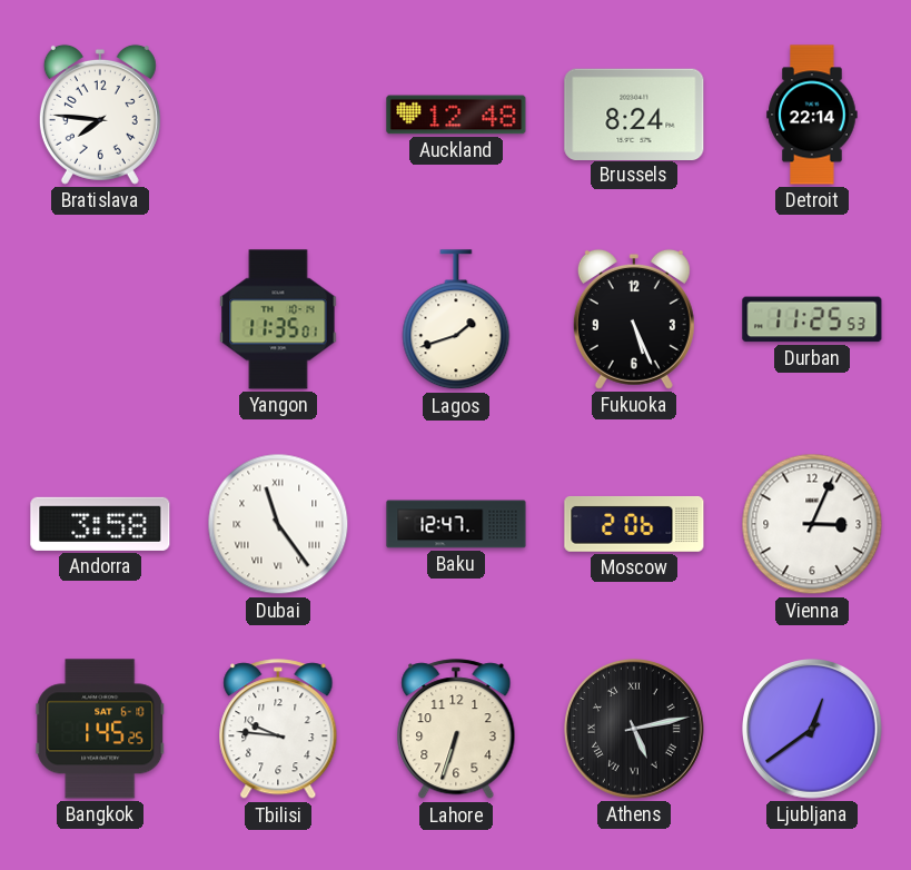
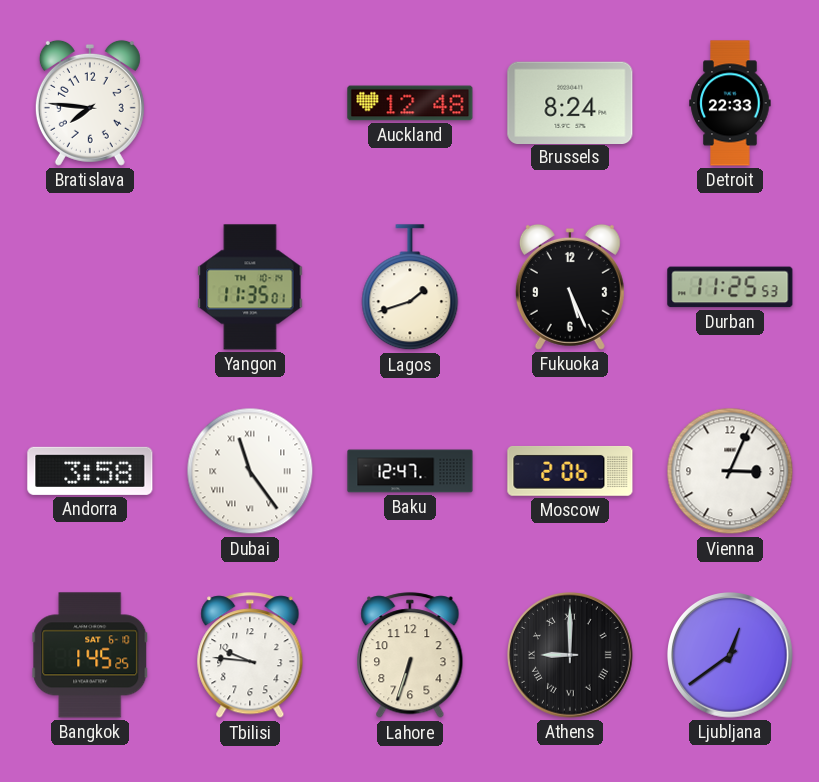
Detroit: 22:14 -> 22:33
Athens: 5:13 -> 9:00
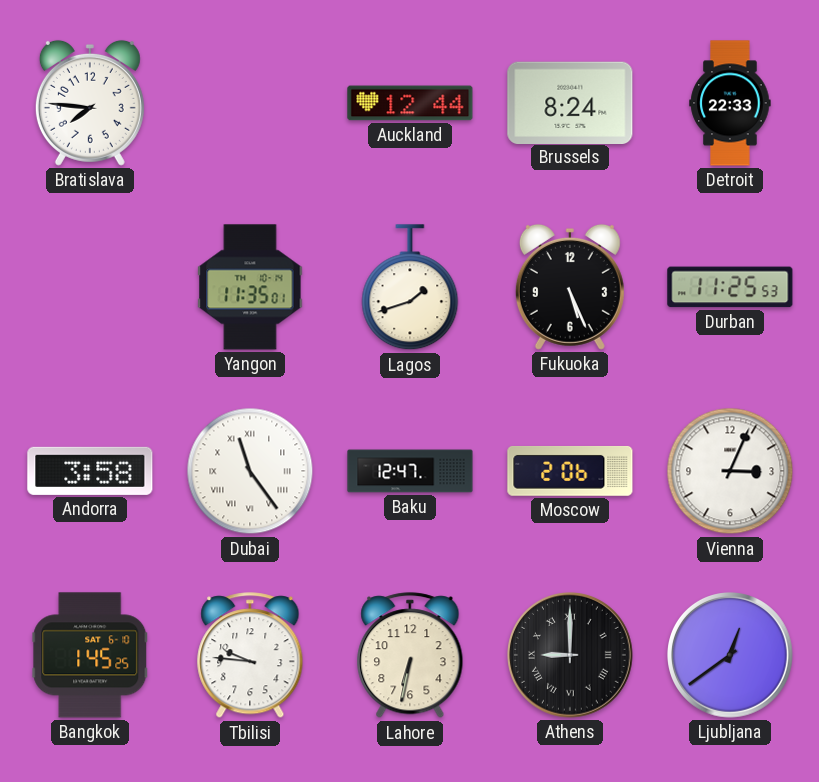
Auckland: 12:48 -> 12:44
Lahore: 6:33 -> 6:32
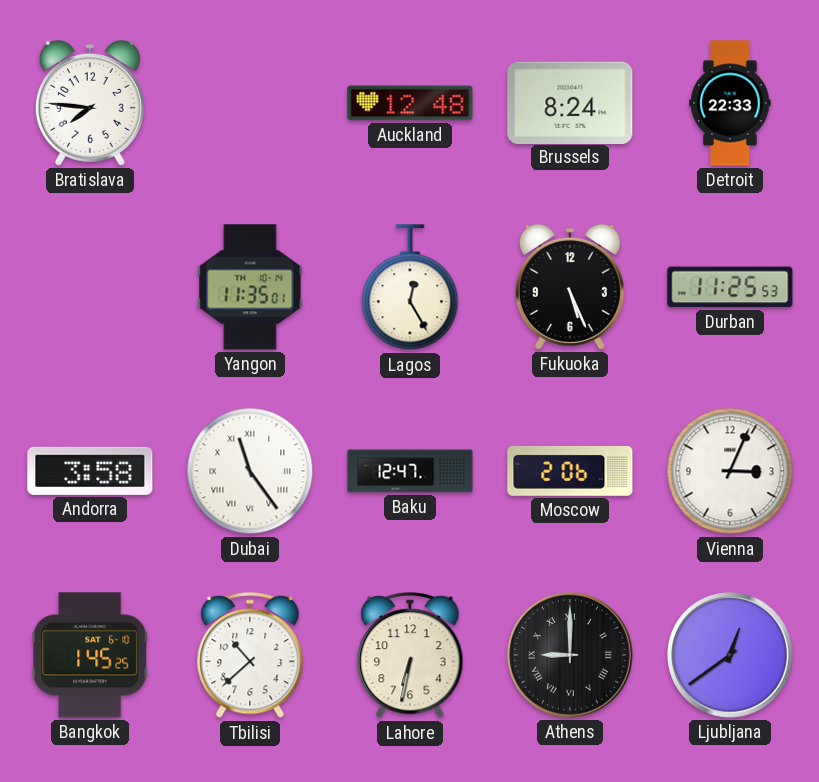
Auckland: 12:44 -> 12:48
Lagos: 1:42 -> 12:25
Tbilisi: 9:46 -> 10:38
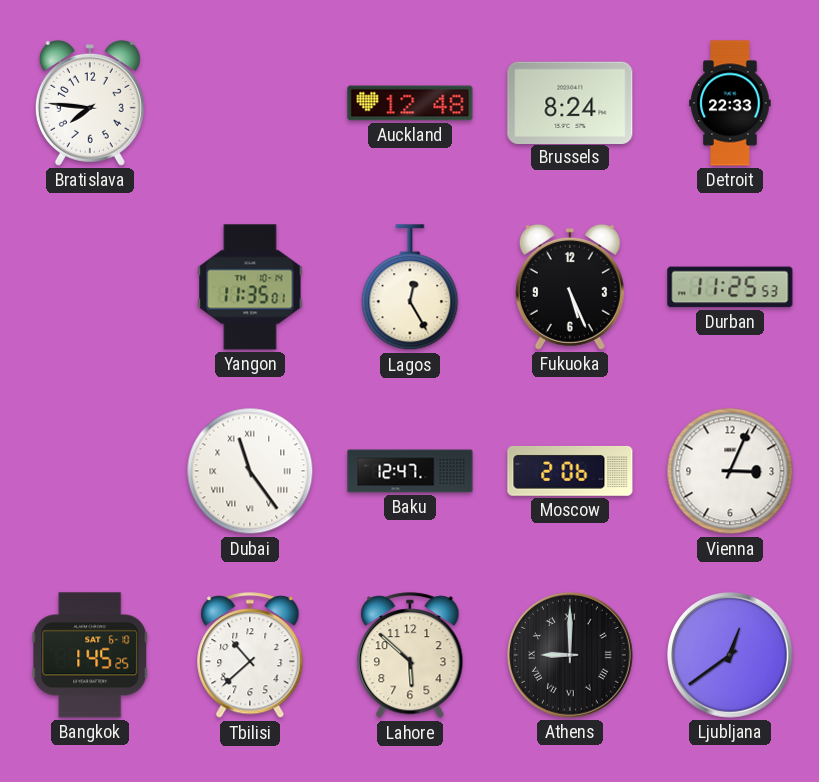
Andorra: 3:58 -> none
Lahore: 6:32 -> 5:52
